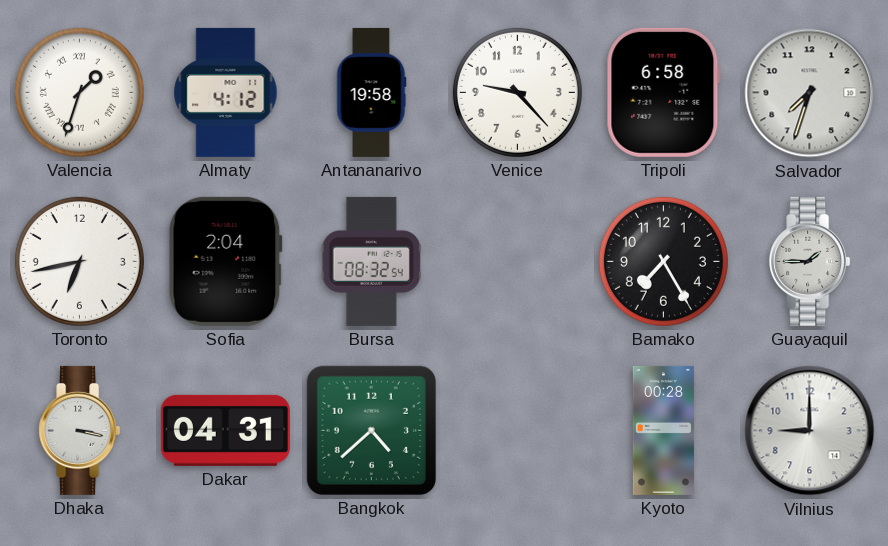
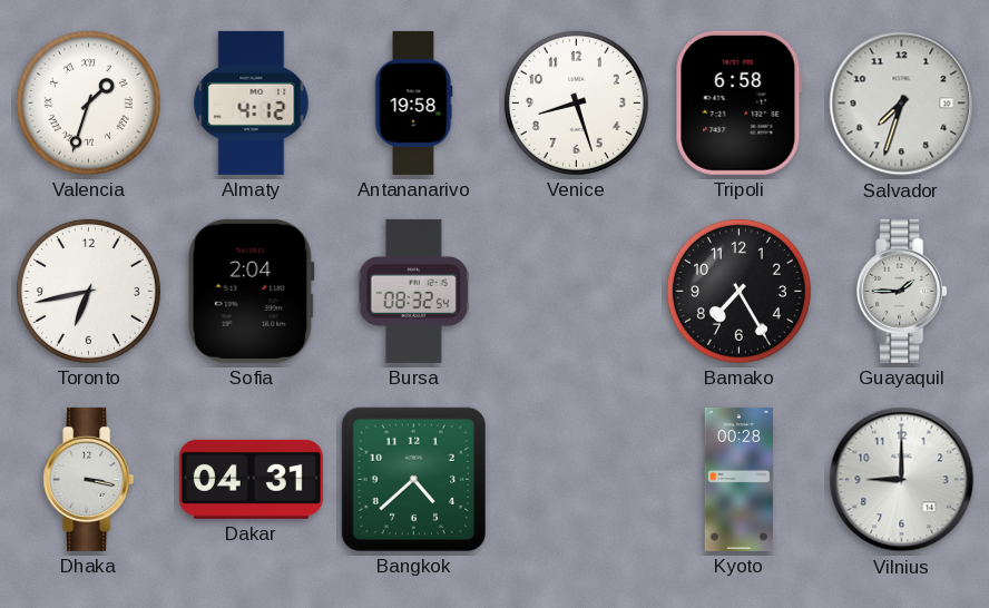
Venice: 9:23 -> 8:27
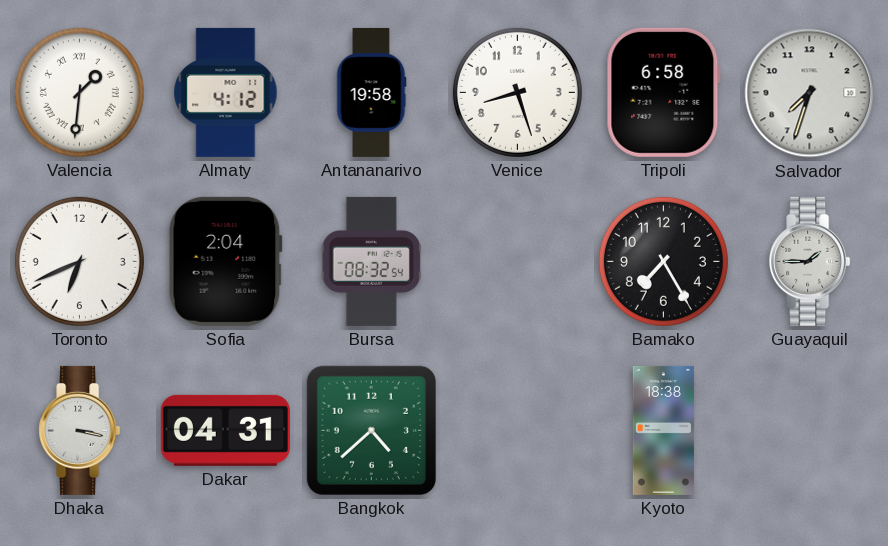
Valencia: 1:33 -> 1:31
Toronto: 6:43 -> 6:41
Kyoto: 00:28 -> 18:38
Vilnius: 9:00 -> none
